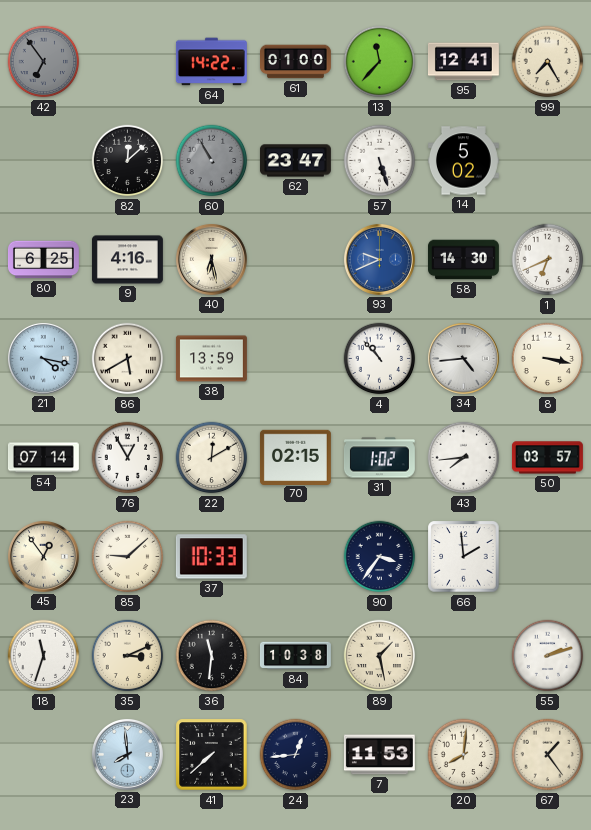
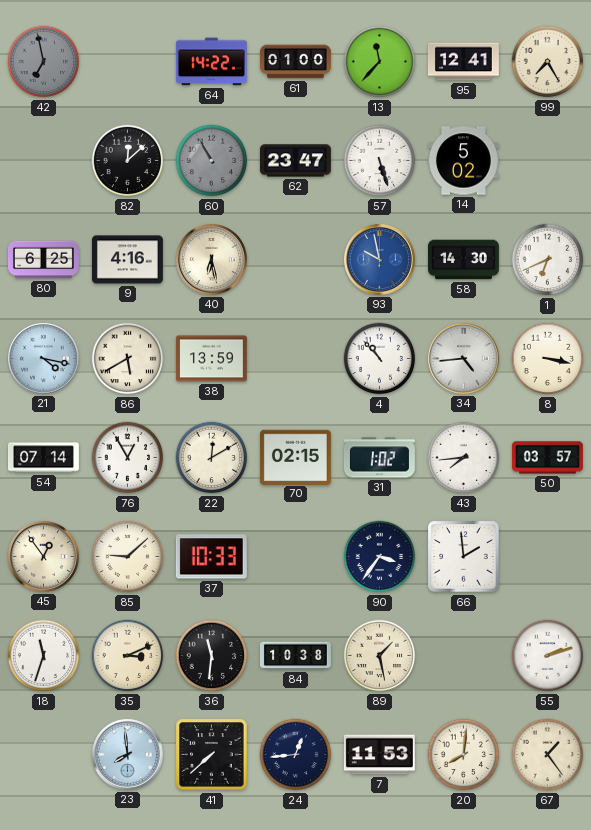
42: 6:54 -> 6:58
93: 9:41 -> 9:58
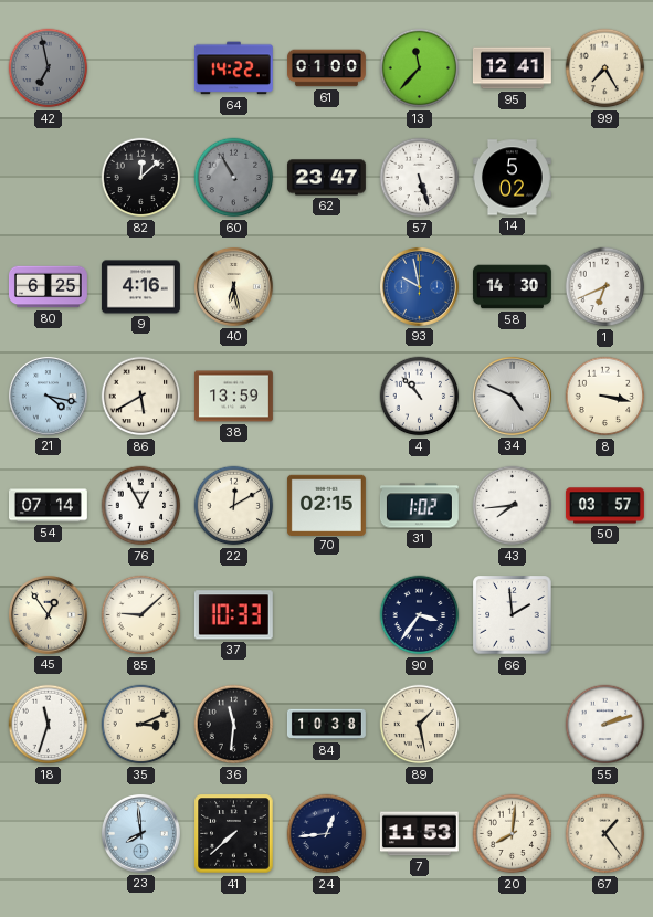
34: 4:44 -> 4:49
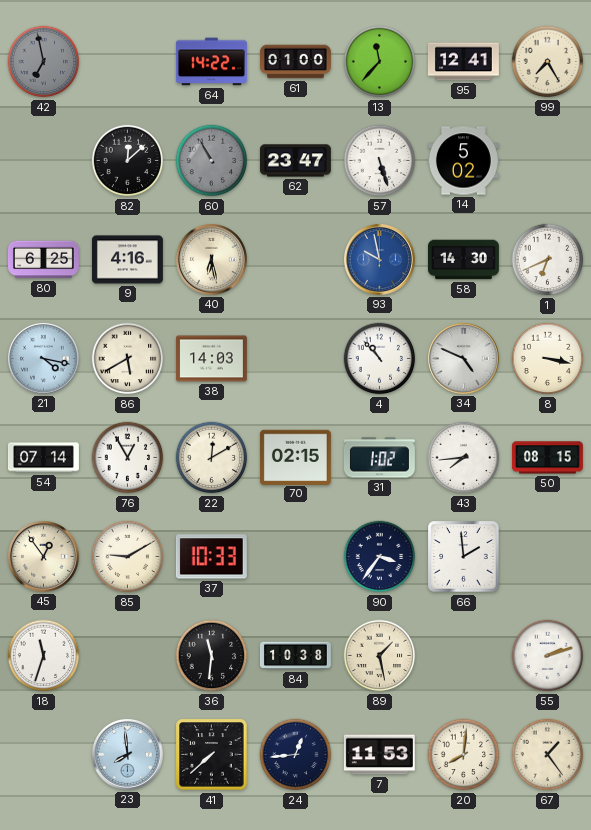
38: 13:59 -> 14:03
50: 03:57 -> 08:15
85: 9:08 -> 9:10
35: 3:11 -> none
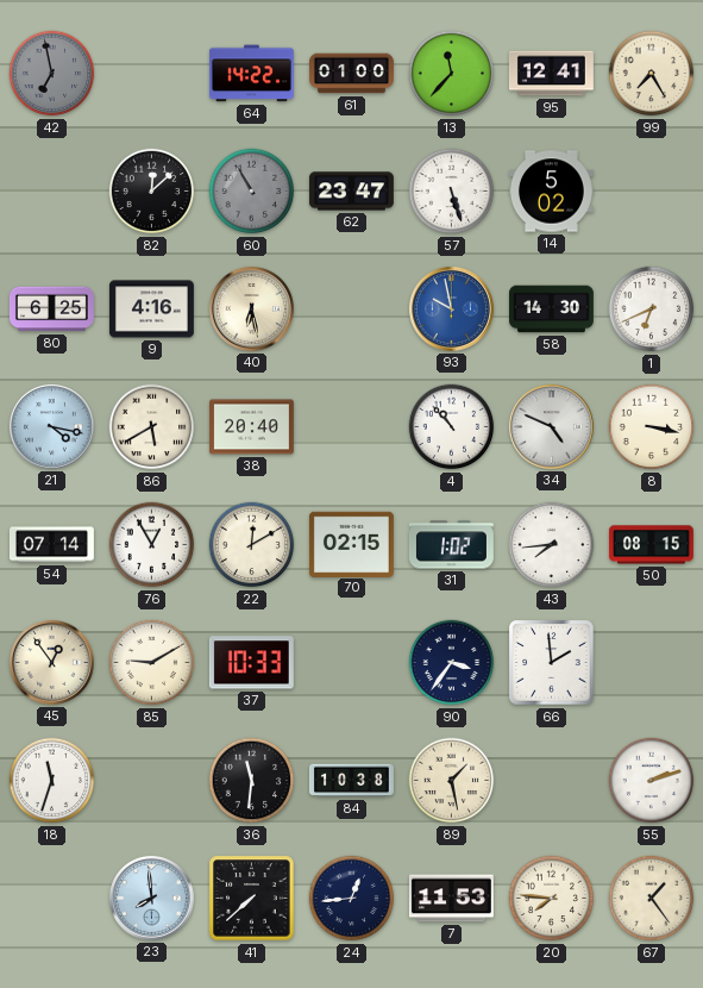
38: 14:03 -> 20:40
20: 8:01 -> 7:46
